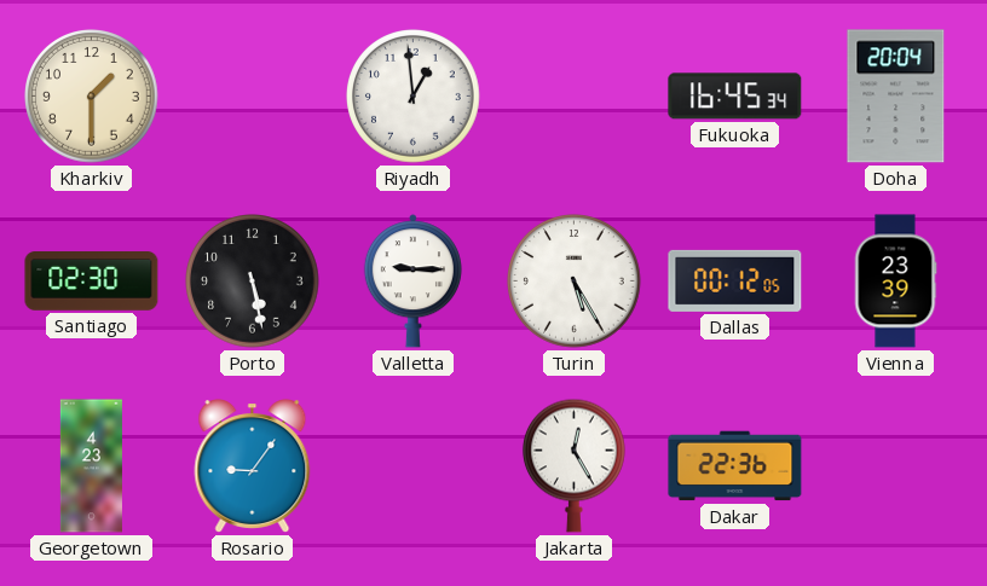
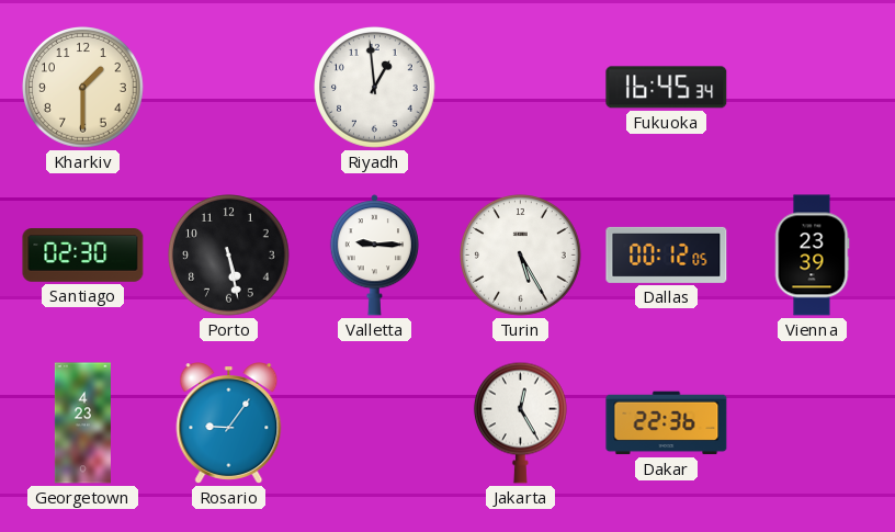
Doha: 20:04 -> none
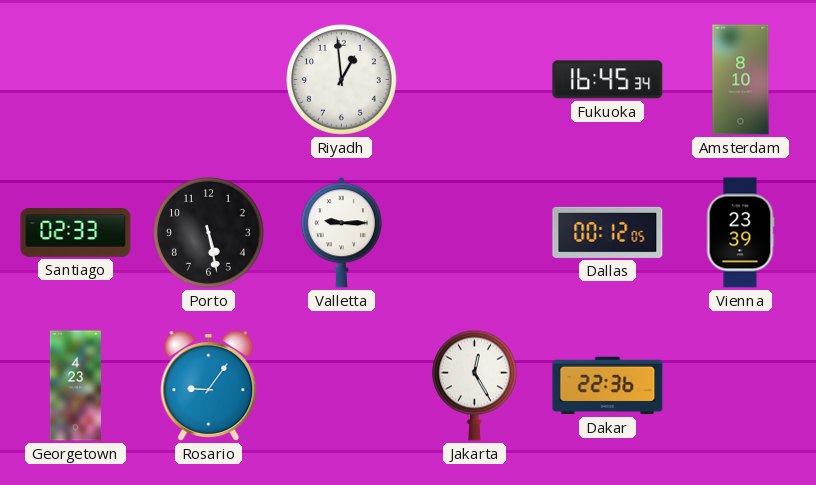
Kharkiv: 1:30 -> none
Amsterdam: none -> 8:10
Santiago: 02:30 -> 02:33
Turin: 5:25 -> none
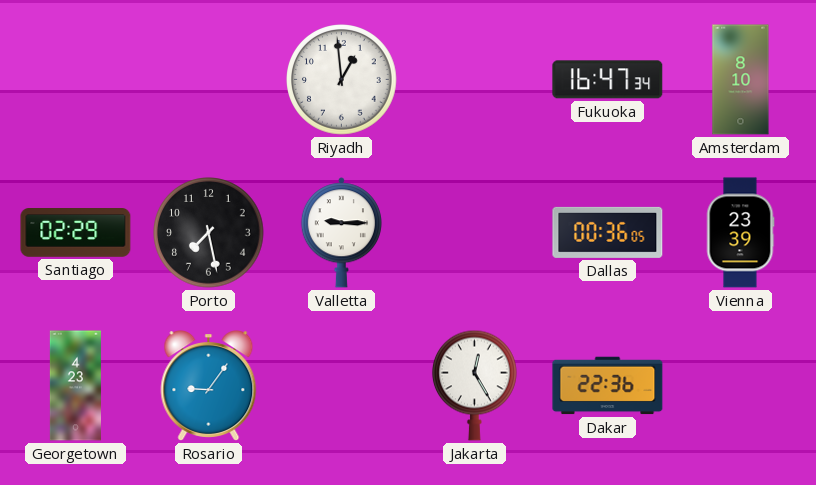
Fukuoka: 16:45 -> 16:47
Santiago: 02:33 -> 02:29
Porto: 5:28 -> 7:28
Dallas: 00:12 -> 00:36
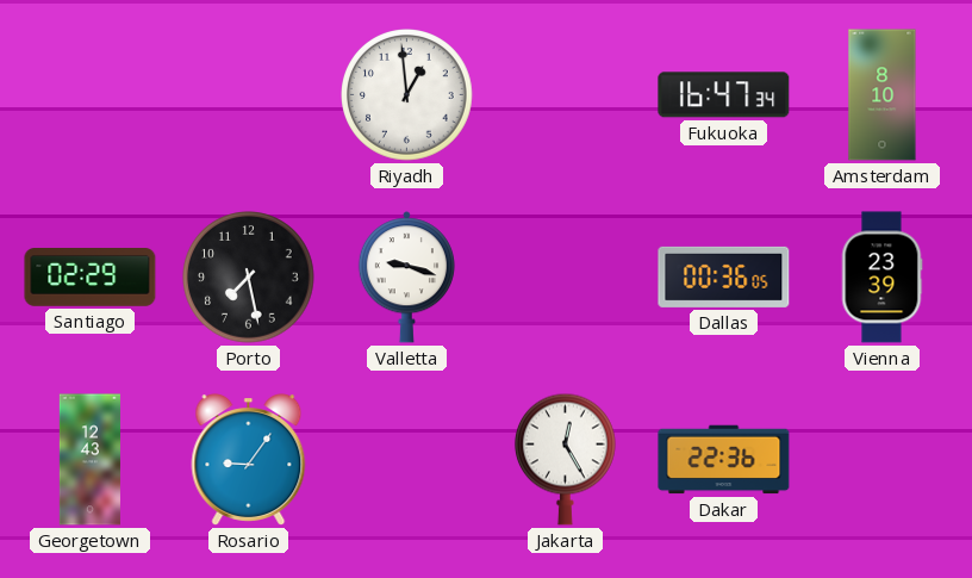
Valletta: 9:15 -> 9:18
Georgetown: 4:23 -> 12:43
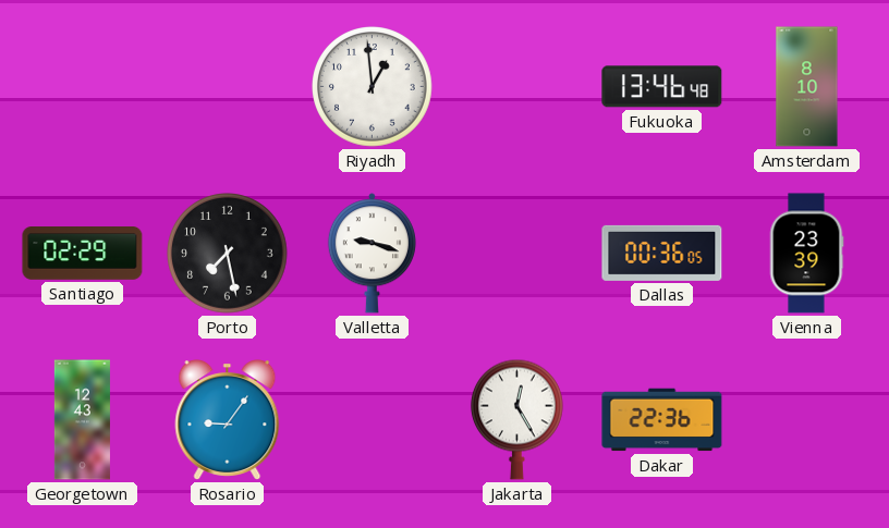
Fukuoka: 16:47 -> 13:46
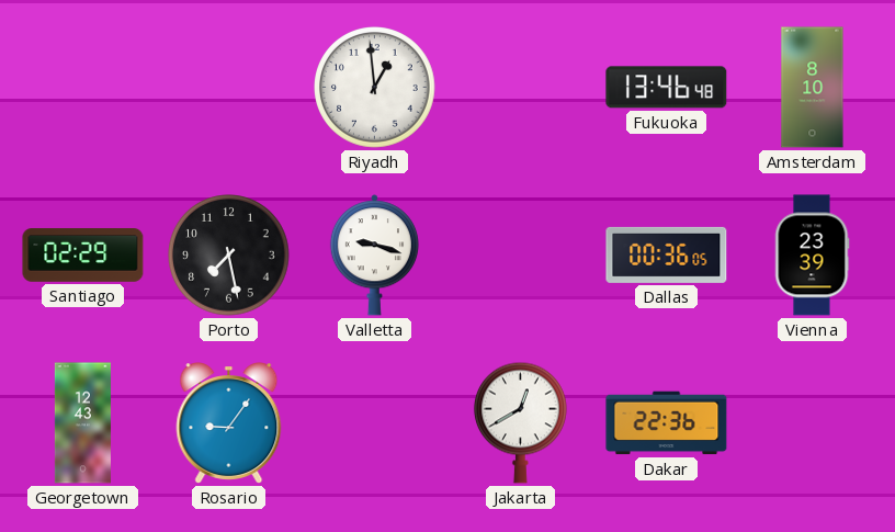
Jakarta: 12:25 -> 12:40
